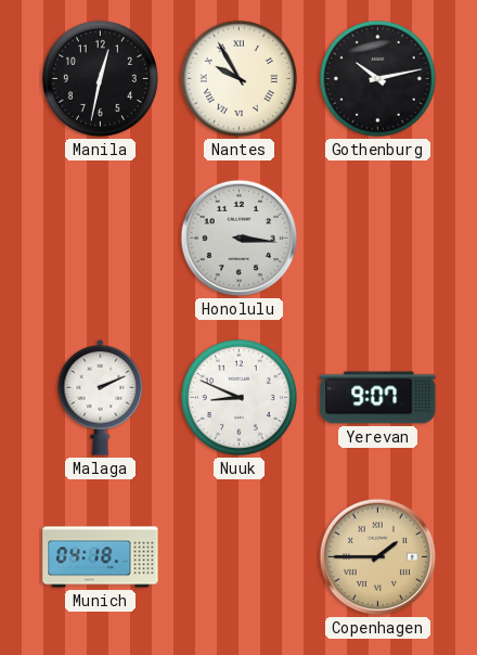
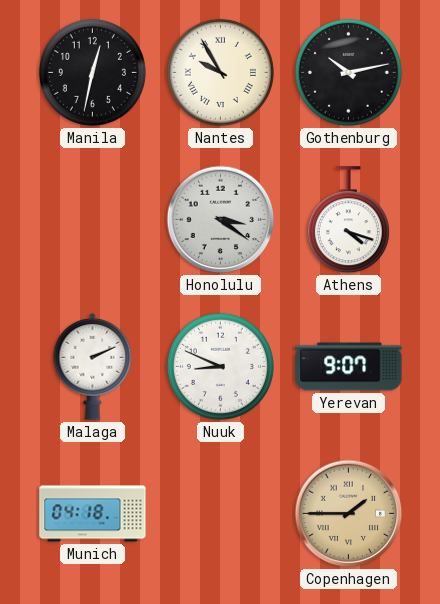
Honolulu: 3:16 -> 3:21
Athens: none -> 4:18
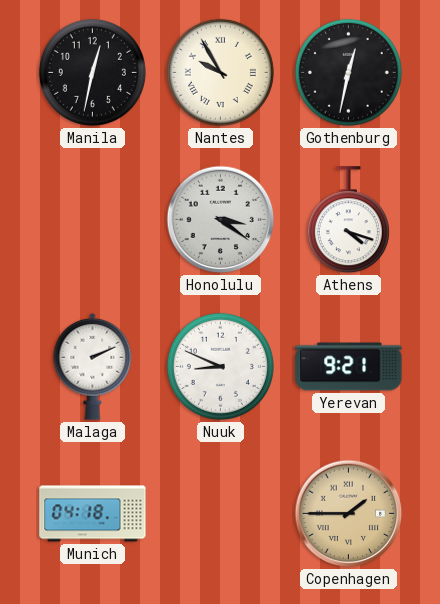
Gothenburg: 10:13 -> 12:32
Yerevan: 9:07 -> 9:21
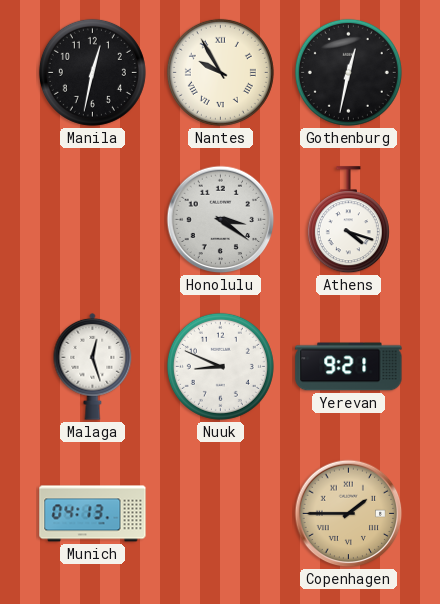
Malaga: 2:11 -> 12:27
Munich: 04:18 -> 04:13
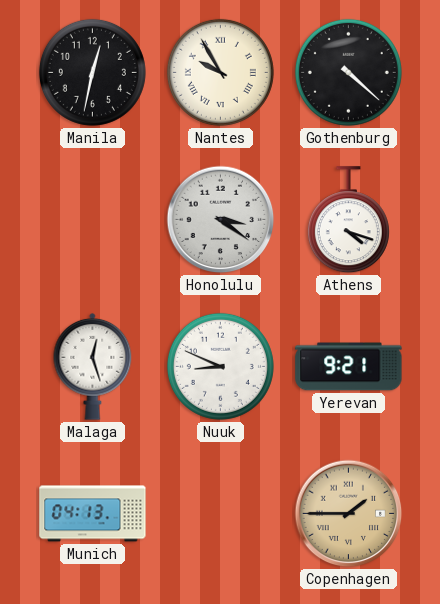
Gothenburg: 12:32 -> 4:22
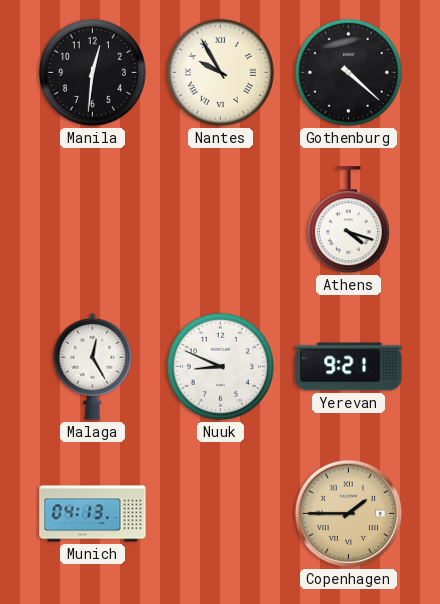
Manila: 12:32 -> 12:31
Honolulu: 3:21 -> none
Malaga: 12:27 -> 12:25
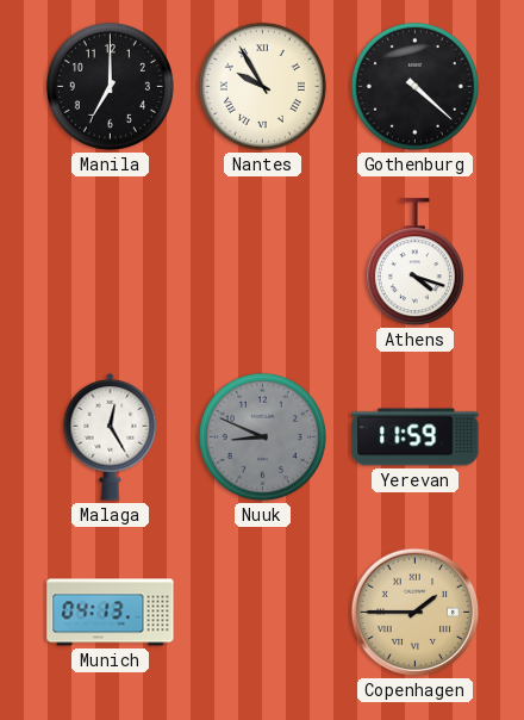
Manila: 12:31 -> 7:00
Nuuk dial: white -> grey
Yerevan: 9:21 -> 11:59
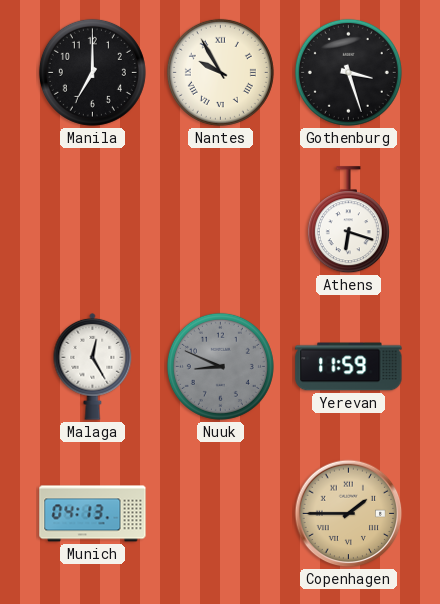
Gothenburg: 4:22 -> 3:27
Athens: 4:18 -> 6:18
